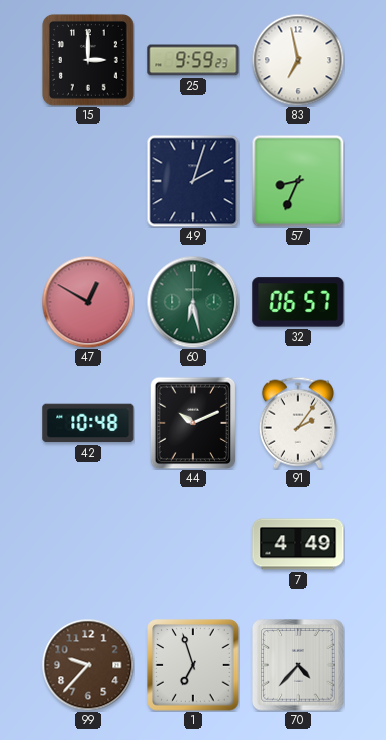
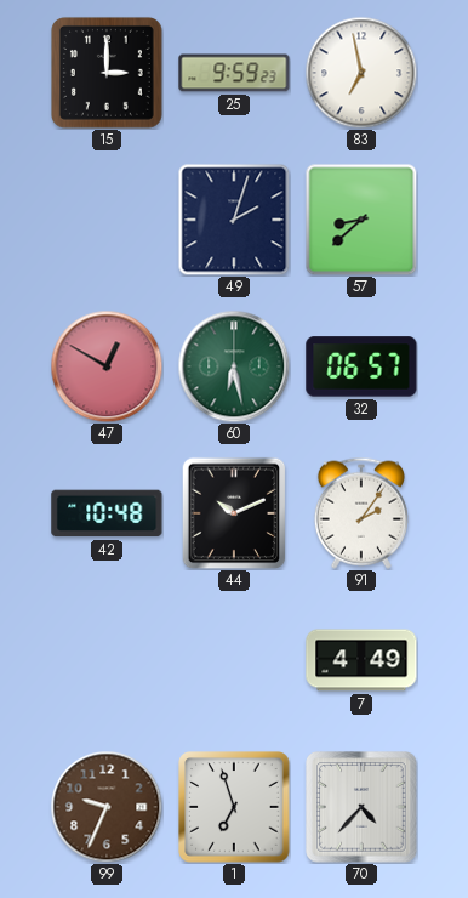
57: 8:34 -> 8:38
99: 9:37 -> 9:34
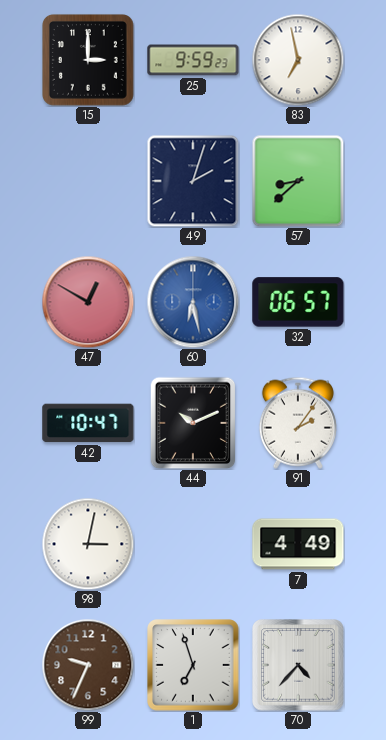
60 dial: green -> blue
42: 10:48 -> 10:47
98: none -> 3:02
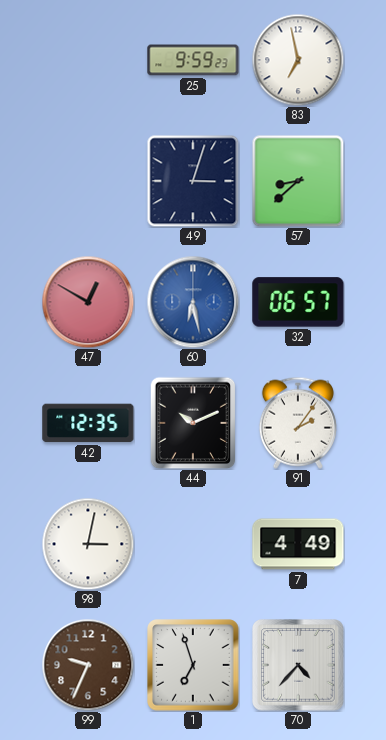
15: 3:00 -> none
49: 2:03 -> 3:03
42: 10:47 -> 12:35
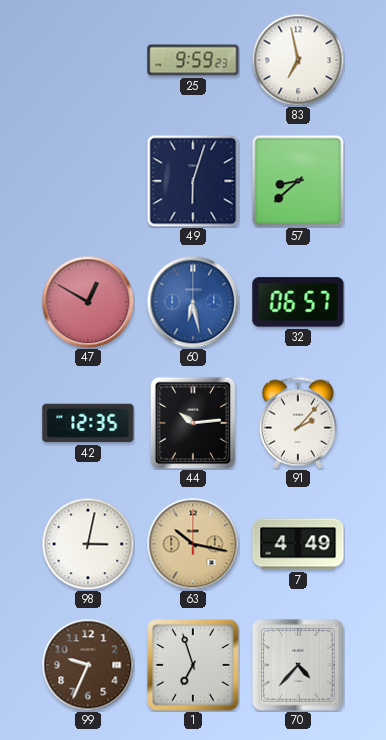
49: 3:03 -> 6:03
44: 10:11 -> 10:14
91: 2:06 -> 2:07
63: none -> 10:17
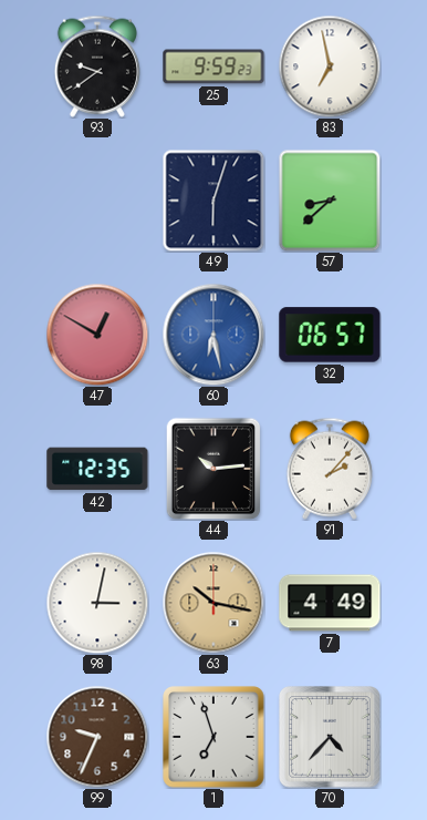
93: none -> 9:39
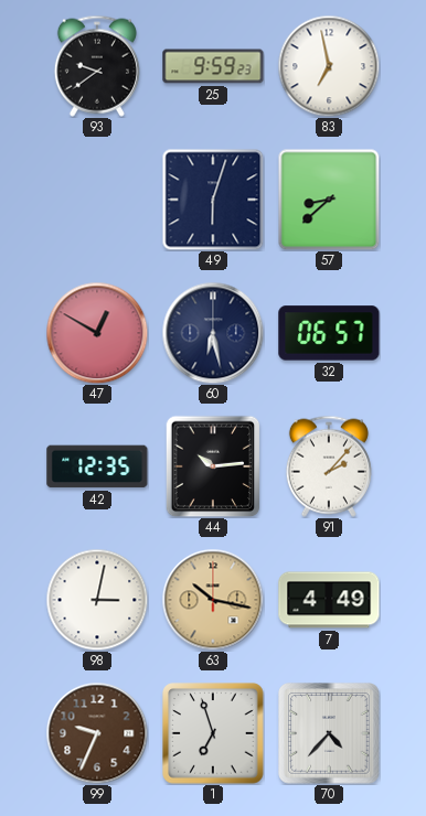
60 dial: blue -> navy
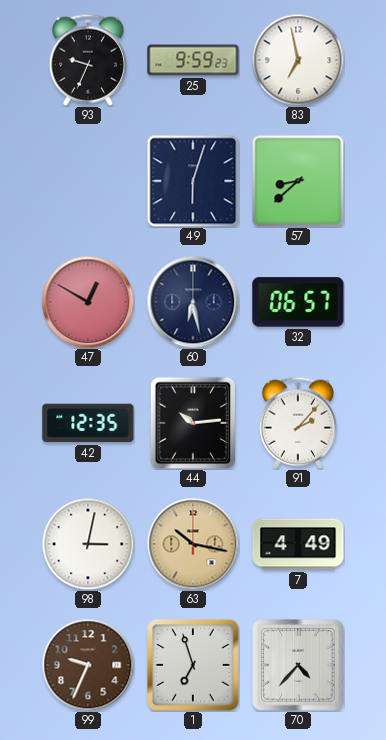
93: 9:39 -> 9:34
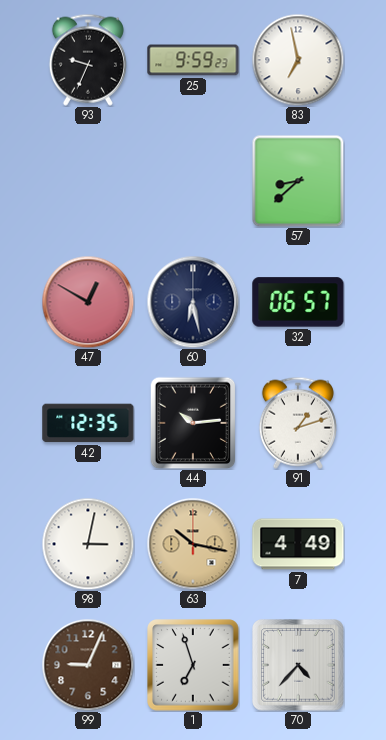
49: 6:03 -> none
91: 2:07 -> 1:12
99: 9:34 -> 9:04
